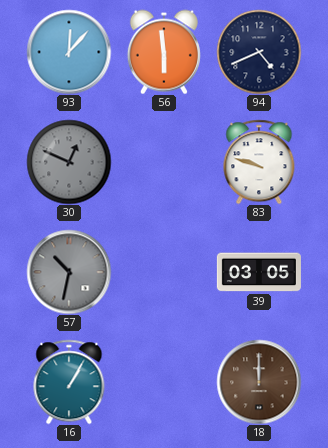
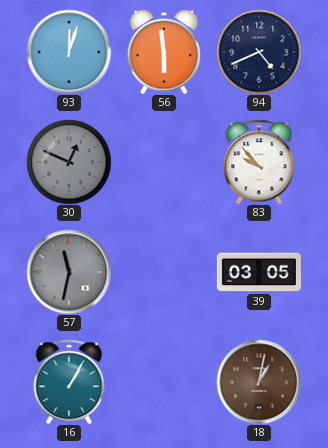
93: 12:07 -> 12:03
83: 9:48 -> 9:53
57: 10:32 -> 11:32
18: 12:00 -> 1:02
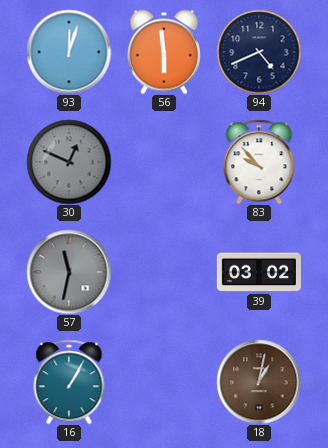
39: 03:05 -> 03:02
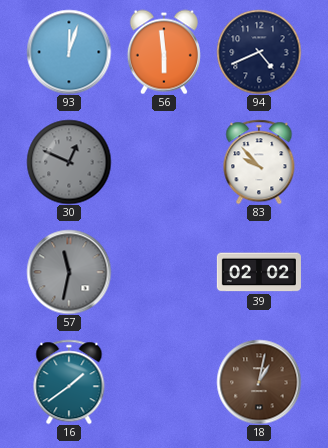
39: 03:02 -> 02:02
16: 1:05 -> 1:39
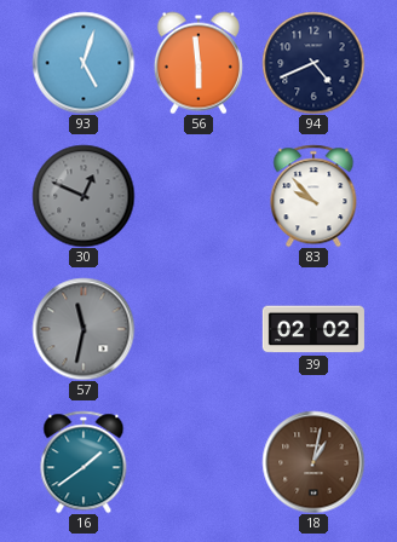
93: 12:03 -> 5:03
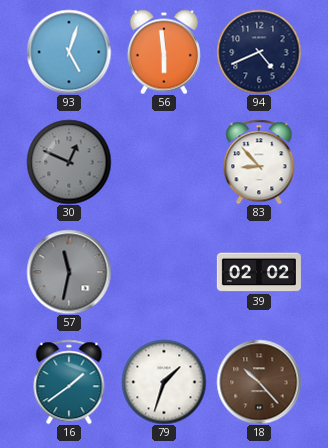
83: 9:53 -> 8:53
79: none -> 1:33
18: 1:02 -> 10:23
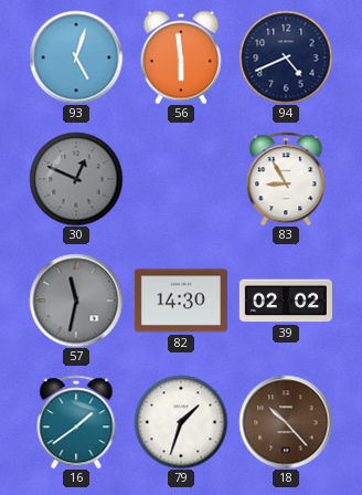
83: 8:53 -> 8:55
82: none -> 14:30
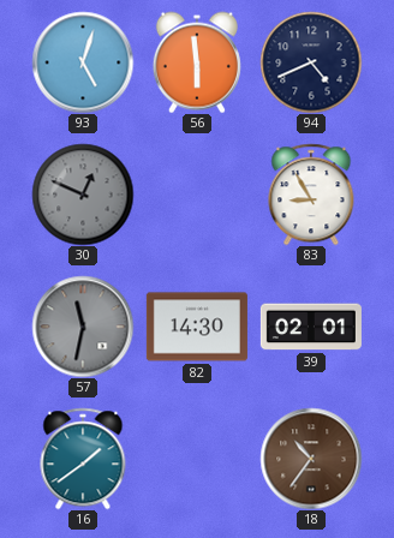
39: 02:02 -> 02:01
79: 1:33 -> none
18: 10:23 -> 10:36
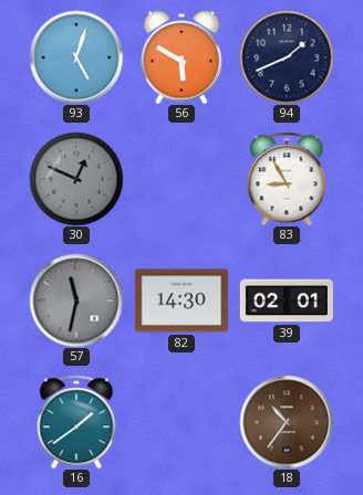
56: 5:59 -> 5:50
94: 4:41 -> 1:41
